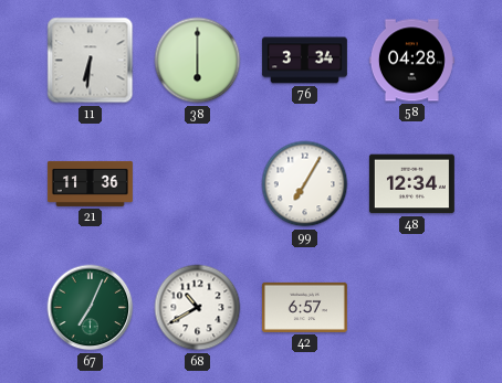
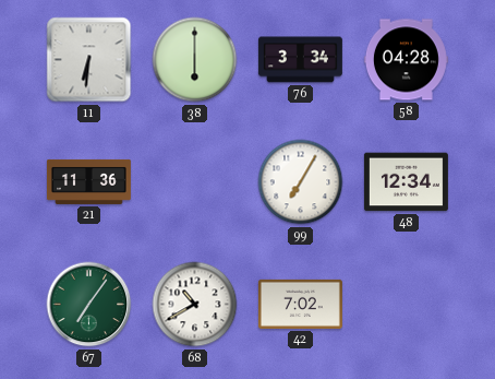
67: 7:04 -> 7:06
42: 6:57 -> 7:02
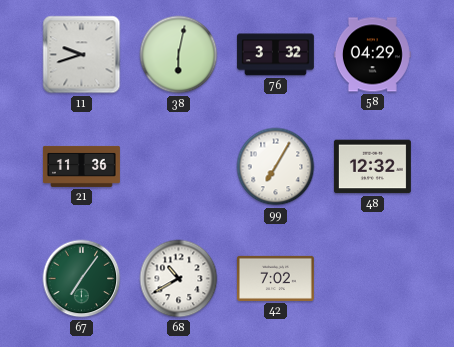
11: 6:31 -> 9:42
38: 6:00 -> 6:02
76: 3:34 -> 3:32
58: 04:28 -> 04:29
48: 12:34 -> 12:32
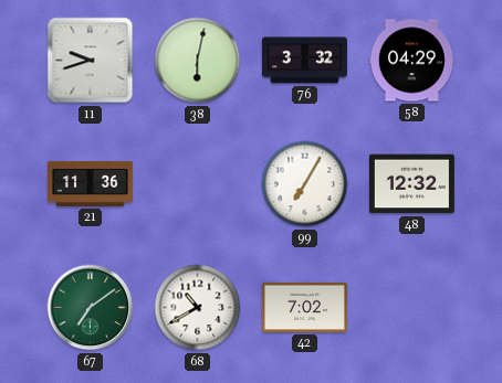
67: 7:06 -> 7:09
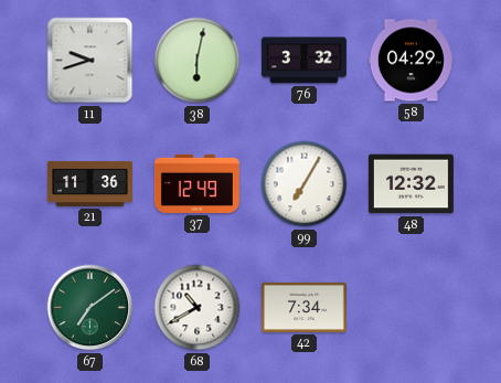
37: none -> 12:49
42: 7:02 -> 7:34
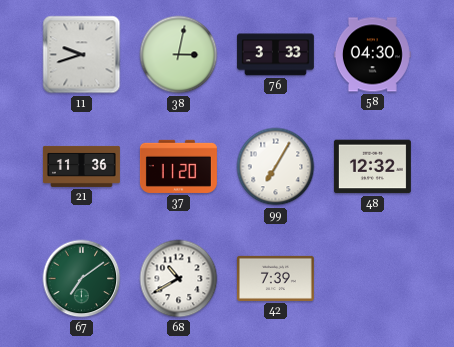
38: 6:02 -> 3:02
76: 3:32 -> 3:33
58: 04:29 -> 04:30
37: 12:49 -> 11:20
42: 7:34 -> 7:39
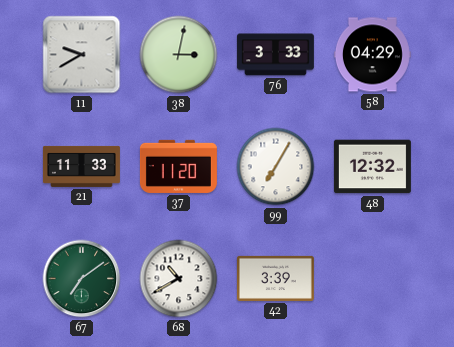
11: 9:42 -> 9:40
58: 04:30 -> 04:29
21: 11:36 -> 11:33
42: 7:39 -> 3:39
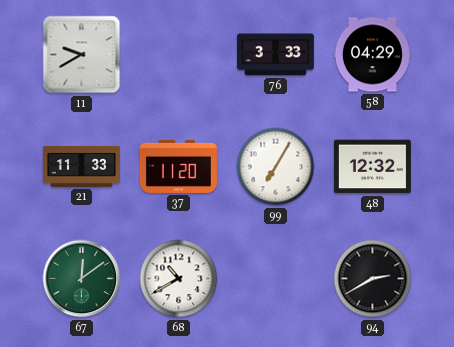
38: 3:02 -> none
67: 7:09 -> 12:09
42: 3:39 -> none
94: none -> 2:40
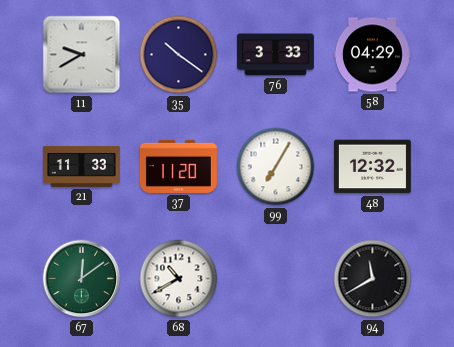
35: none -> 10:21
94: 2:40 -> 11:40
